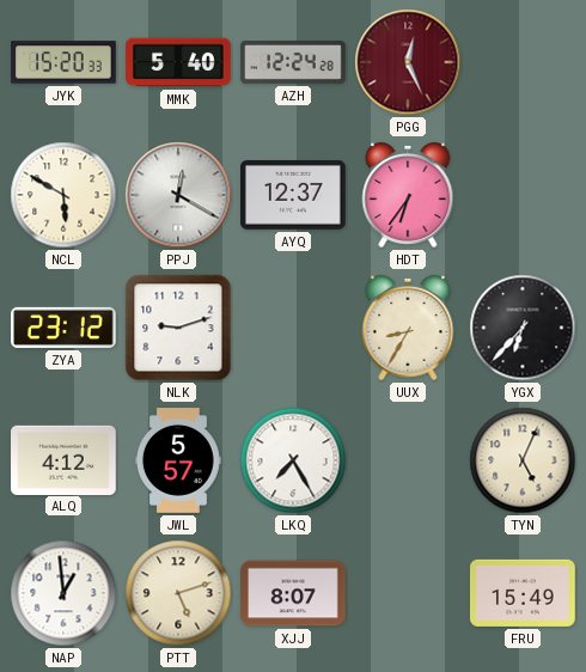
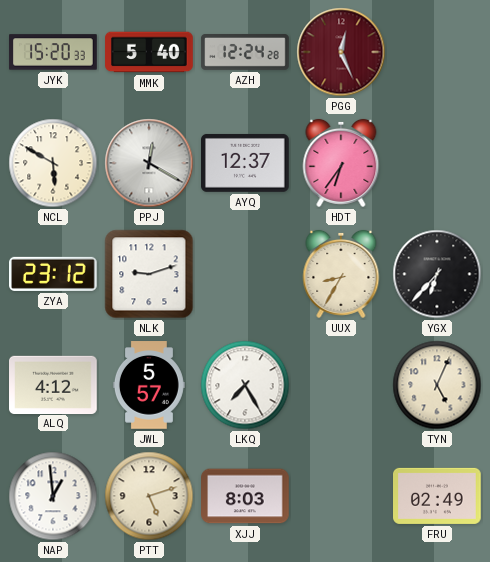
XJJ: 8:07 -> 8:03
FRU: 15:49 -> 02:49
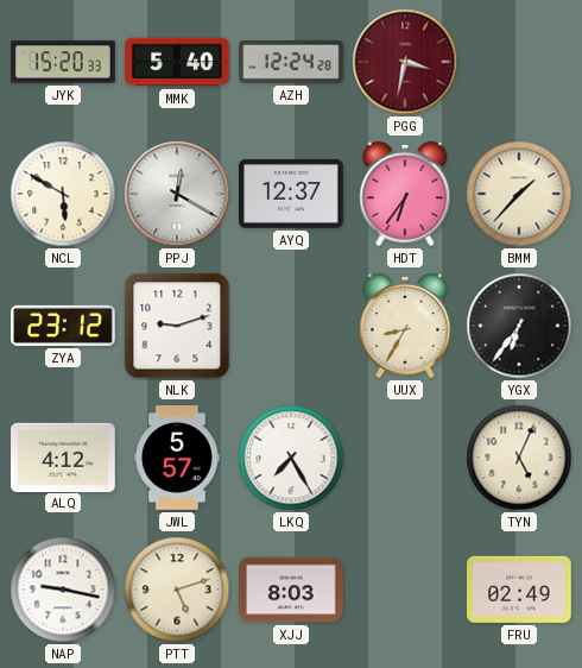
PGG: 12:26 -> 3:32
BMM: none -> 1:37
YGX: 6:37 -> 6:36
NAP: 12:59 -> 9:17
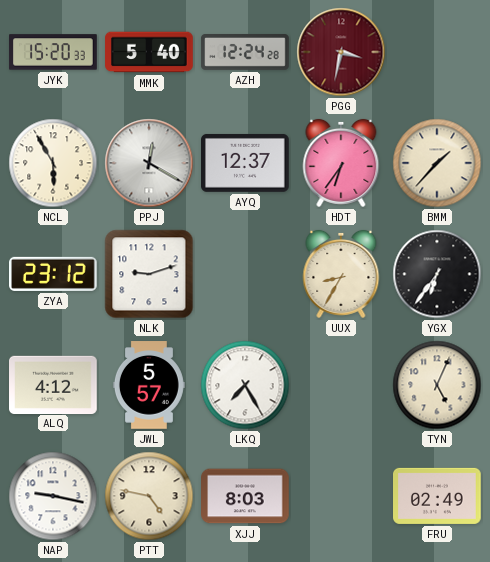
NCL: 5:50 -> 5:55
PTT: 5:12 -> 4:47
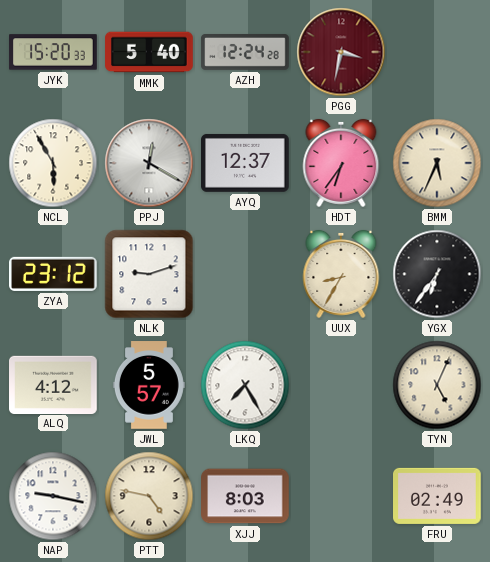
BMM: 1:37 -> 5:34
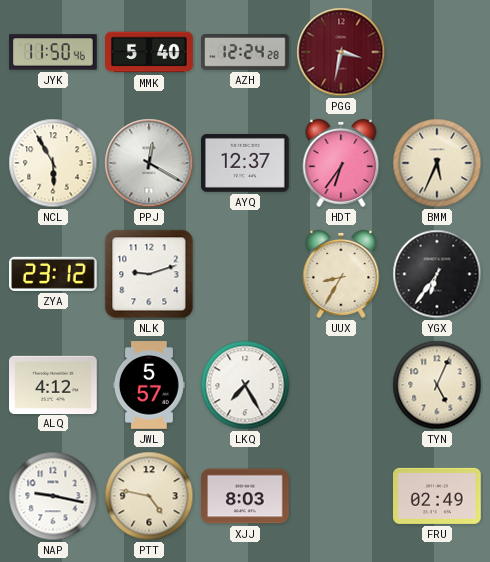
JYK: 15:20 -> 11:50
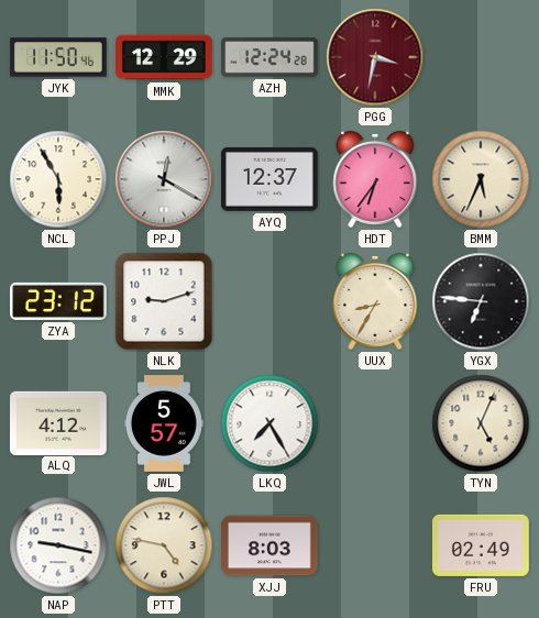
MMK: 5:40 -> 12:29
YGX: 6:36 -> 6:46
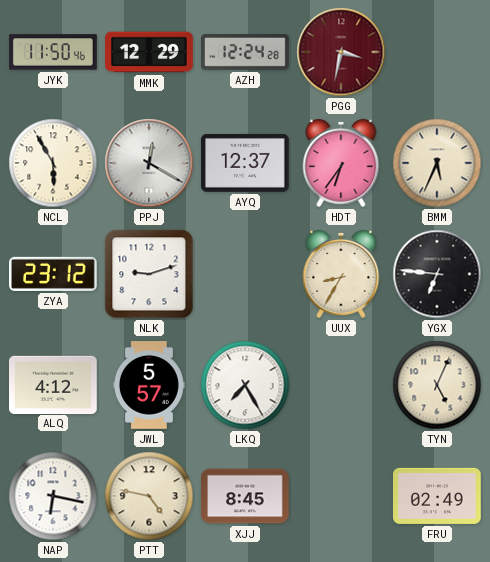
NAP: 9:17 -> 6:17
XJJ: 8:03 -> 8:45
